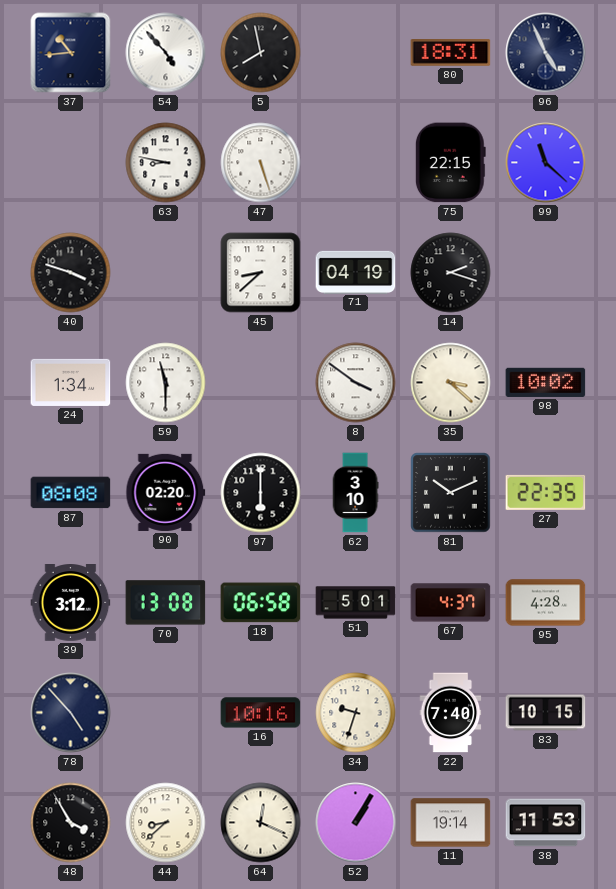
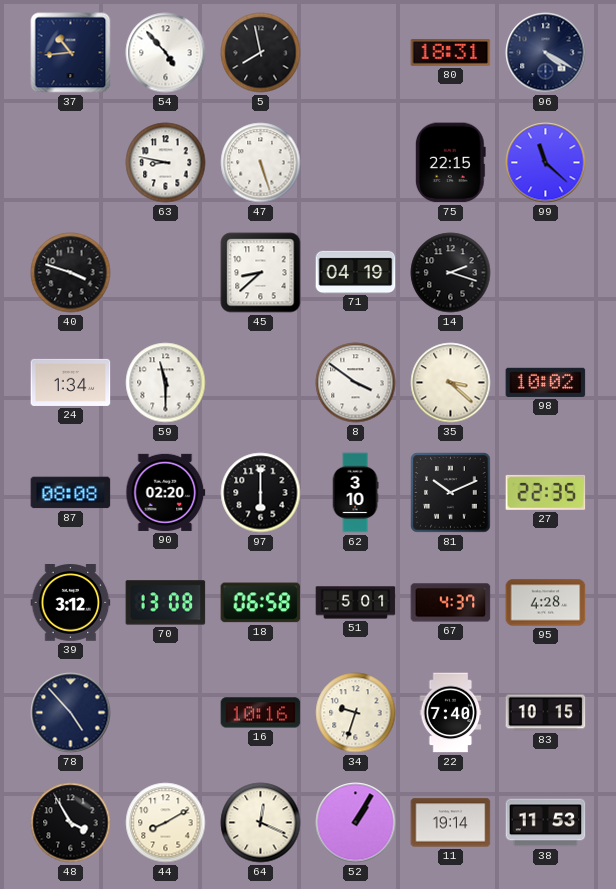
96: 4:56 -> 4:20
44: 8:38 -> 8:10
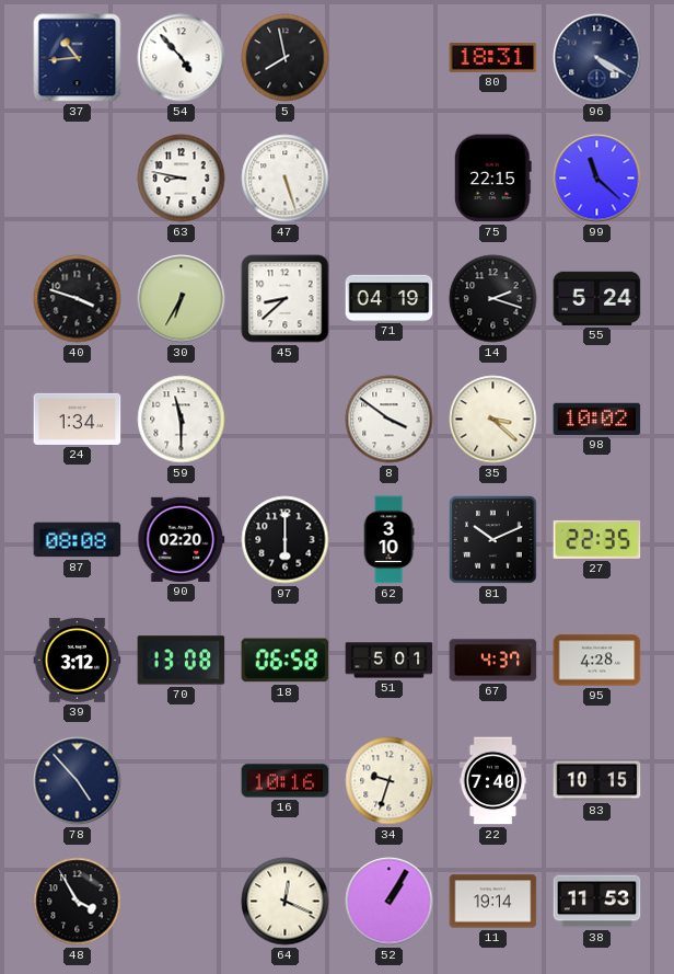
30: none -> 6:35
55: none -> 5:24
44: 8:10 -> none
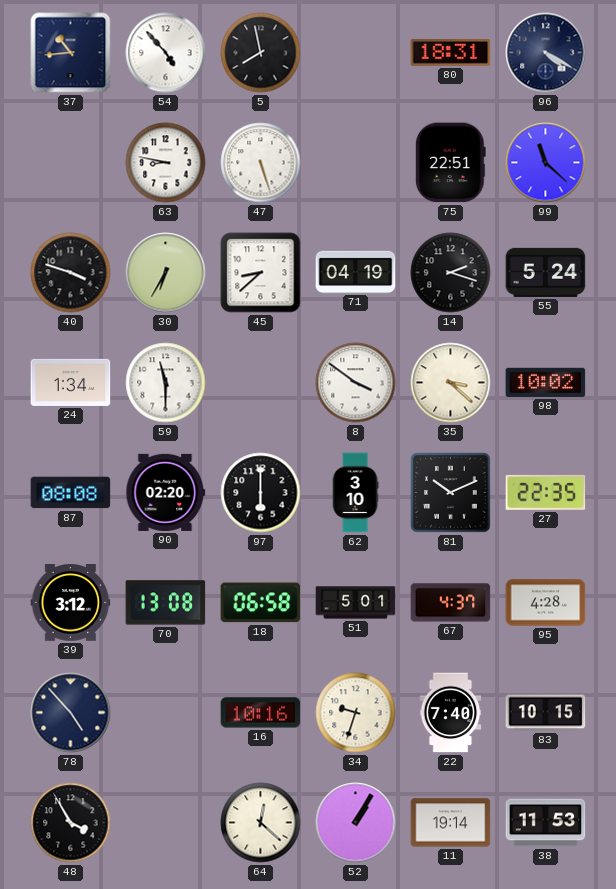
75: 22:15 -> 22:51
64: 12:19 -> 12:22
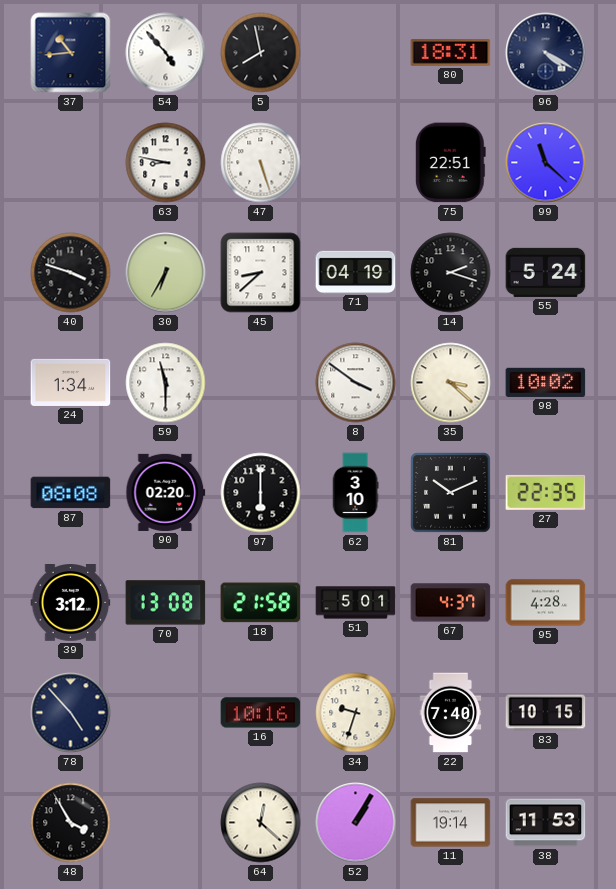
18: 06:58 -> 21:58
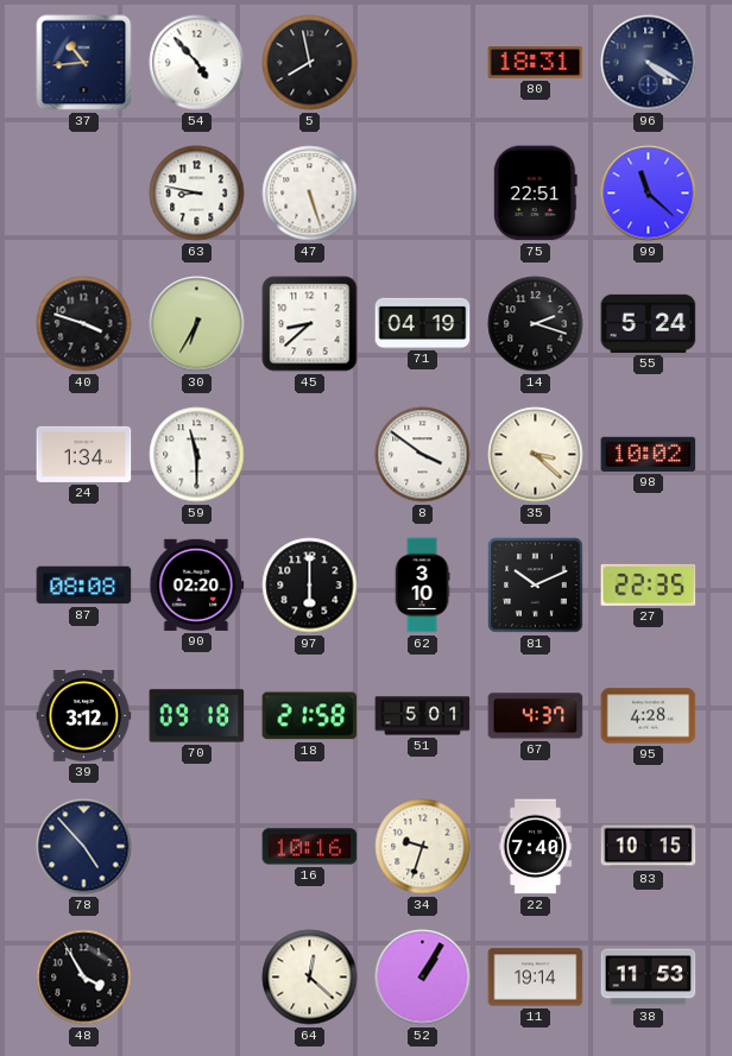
70: 13:08 -> 09:18
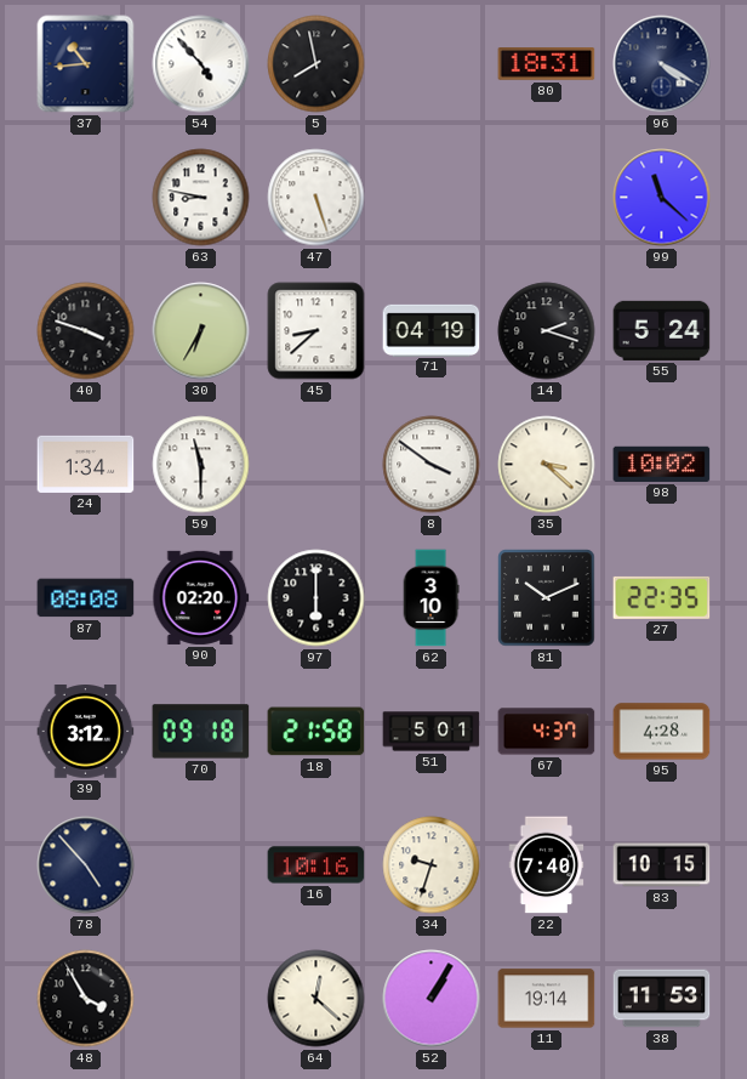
75: 22:51 -> none
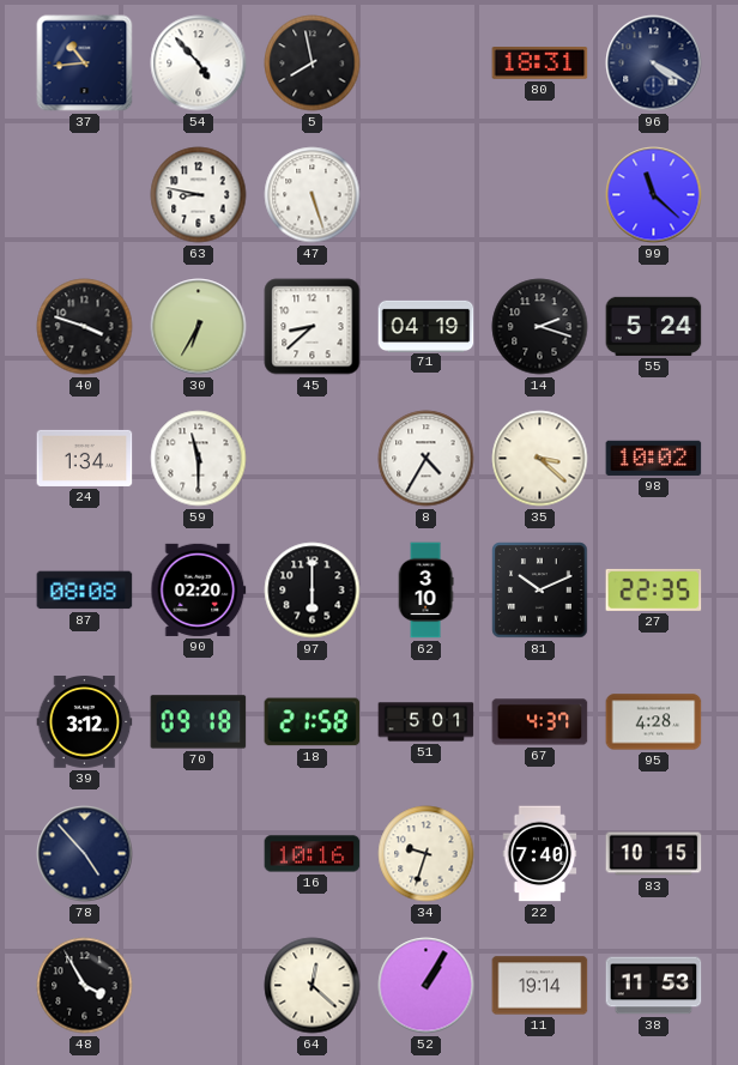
8: 3:51 -> 4:35
